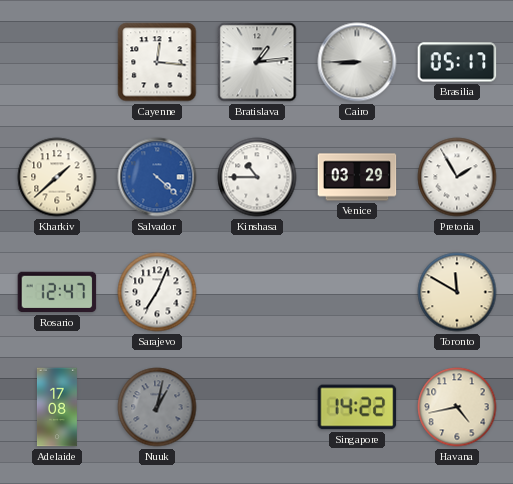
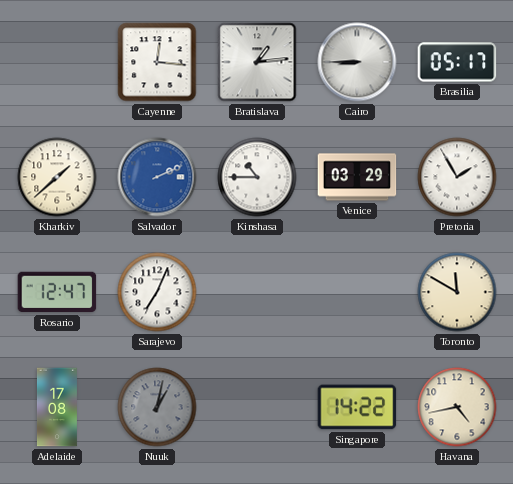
Salvador: 4:22 -> 2:11
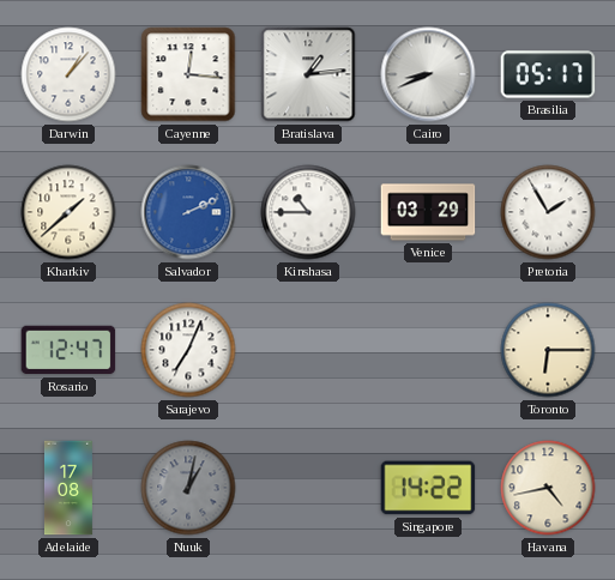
Darwin: none -> 1:07
Cairo: 8:45 -> 8:41
Toronto: 11:50 -> 6:15
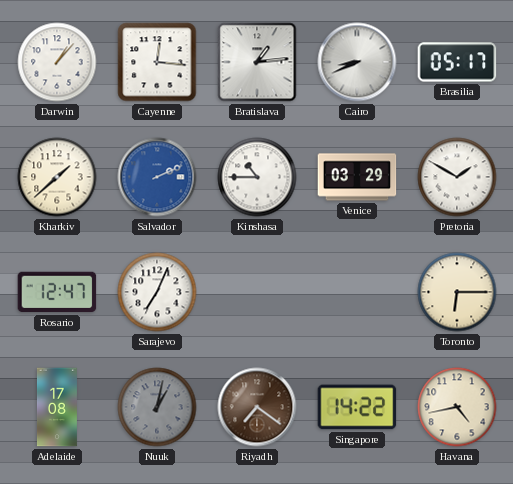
Pretoria: 1:55 -> 1:50
Riyadh: none -> 7:21
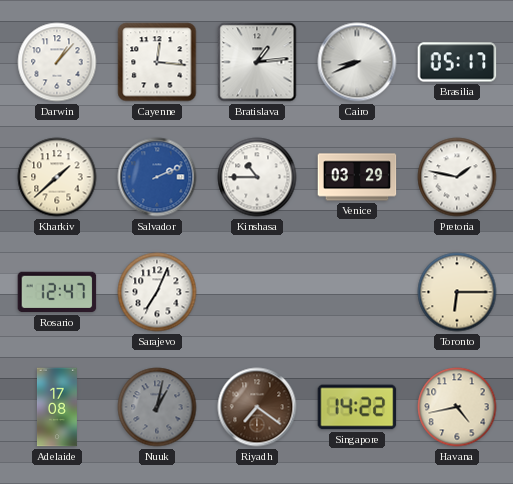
Pretoria: 1:50 -> 1:47
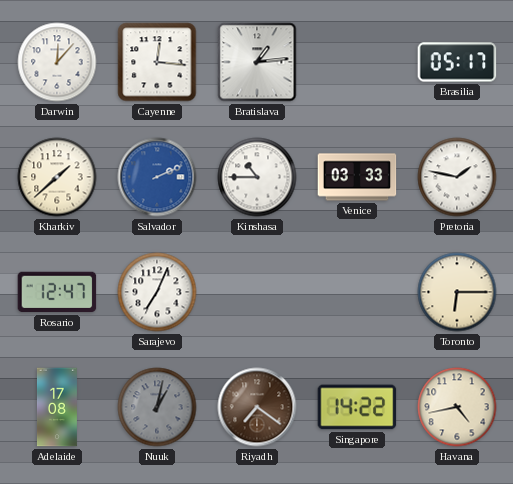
Darwin: 1:07 -> 12:07
Cairo: 8:41 -> none
Venice: 03:29 -> 03:33
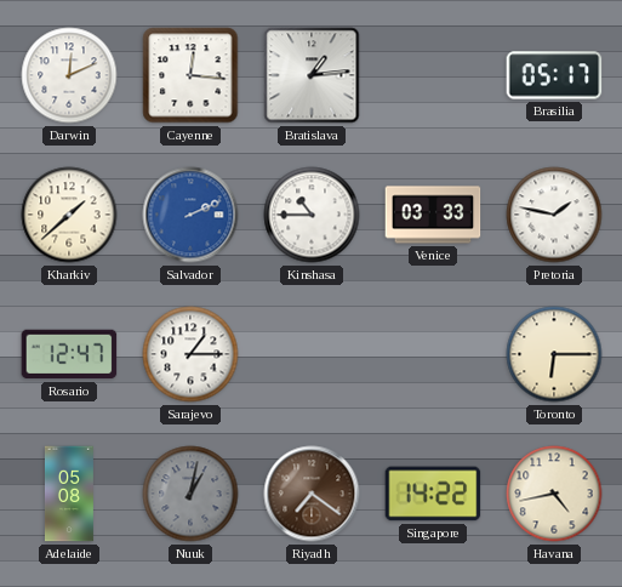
Darwin: 12:07 -> 12:11
Sarajevo: 7:04 -> 1:15
Adelaide: 17:08 -> 05:08
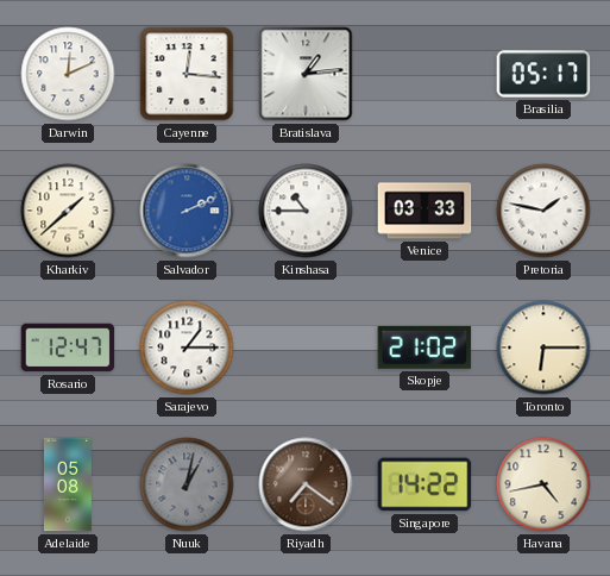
Skopje: none -> 21:02
